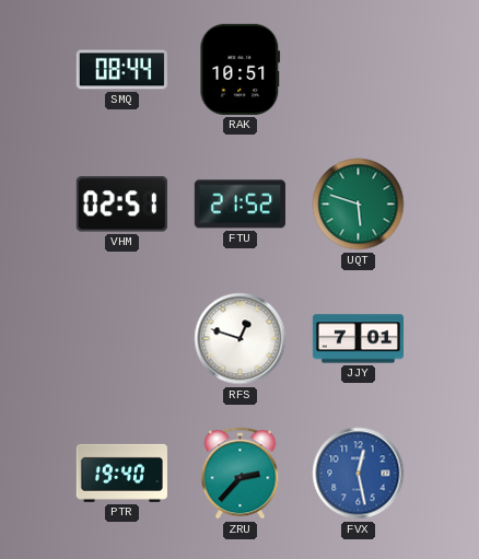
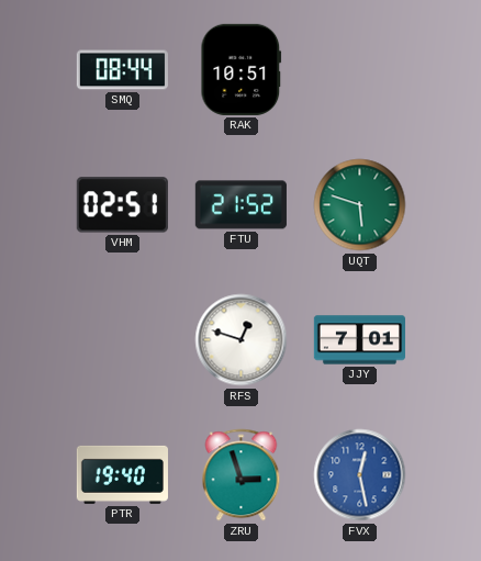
ZRU: 2:37 -> 2:57
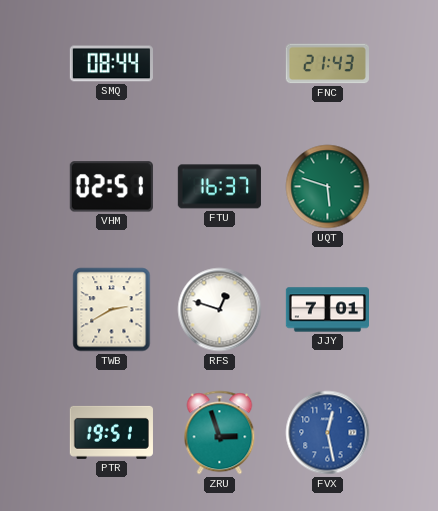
RAK: 10:51 -> none
FNC: none -> 21:43
FTU: 21:52 -> 16:37
TWB: none -> 2:40
PTR: 19:40 -> 19:51
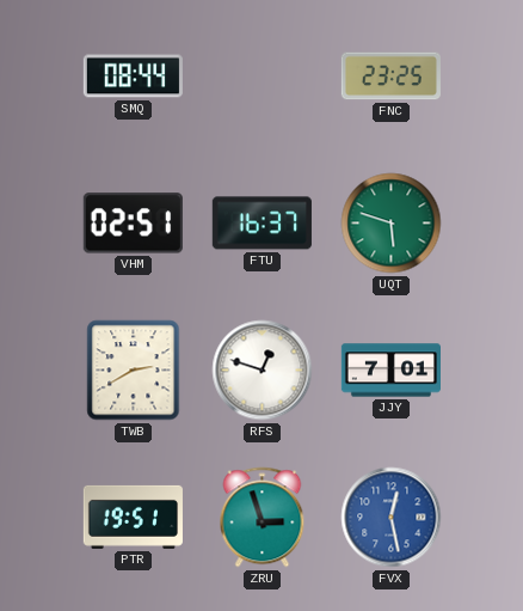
FNC: 21:43 -> 23:25
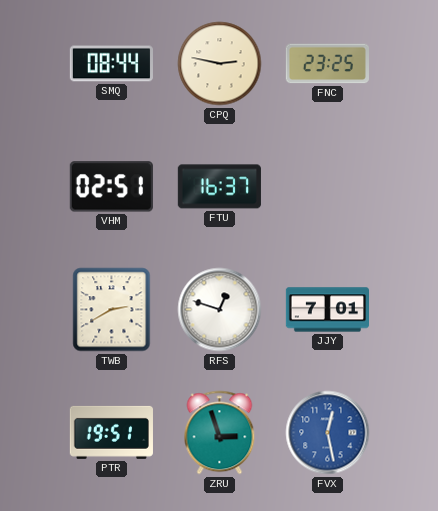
CPQ: none -> 2:47
UQT: 5:48 -> none
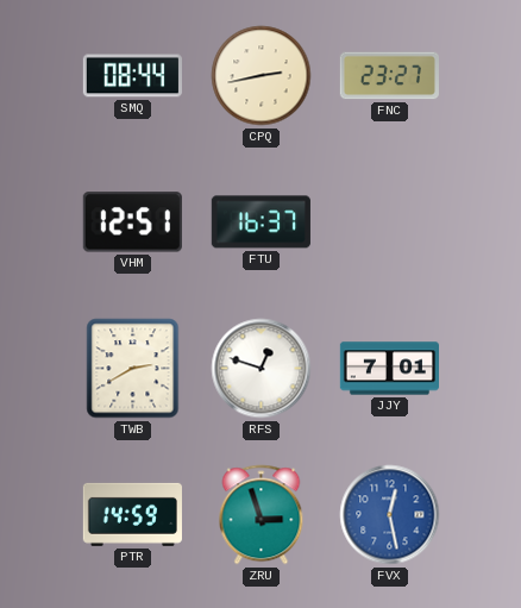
CPQ: 2:47 -> 2:43
FNC: 23:25 -> 23:27
VHM: 02:51 -> 12:51
PTR: 19:51 -> 14:59
